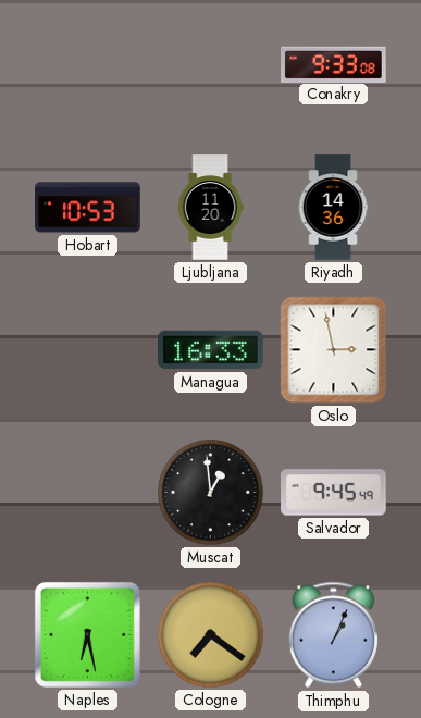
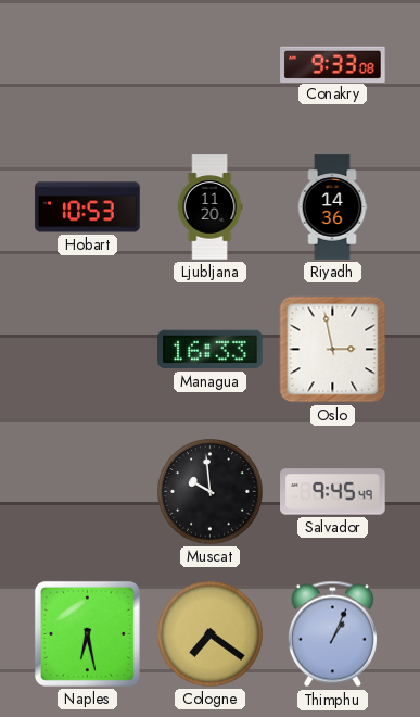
Muscat: 12:59 -> 9:59
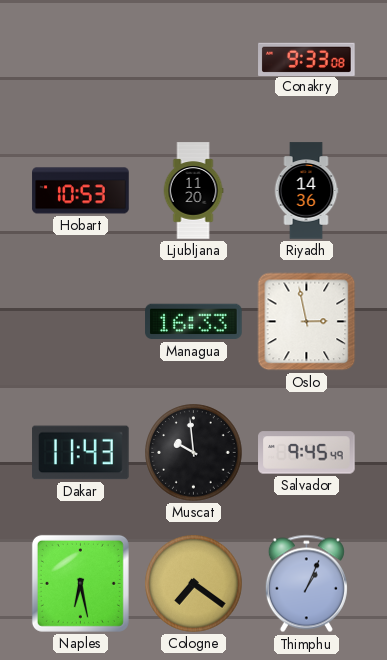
Dakar: none -> 11:43
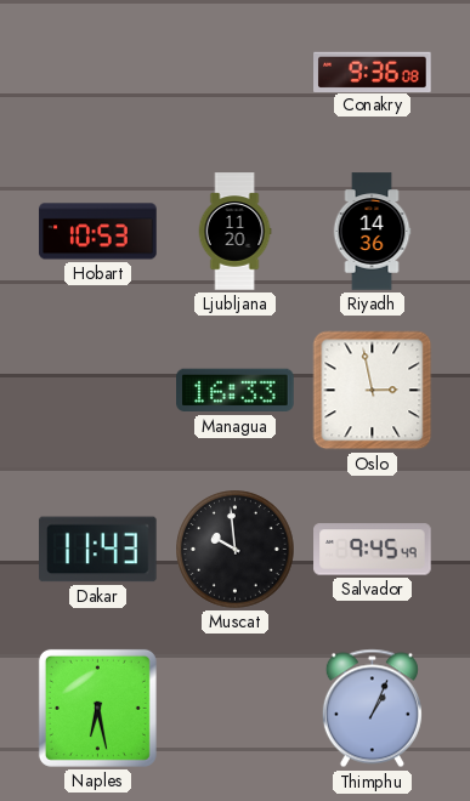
Conakry: 9:33 -> 9:36
Cologne: 7:21 -> none
